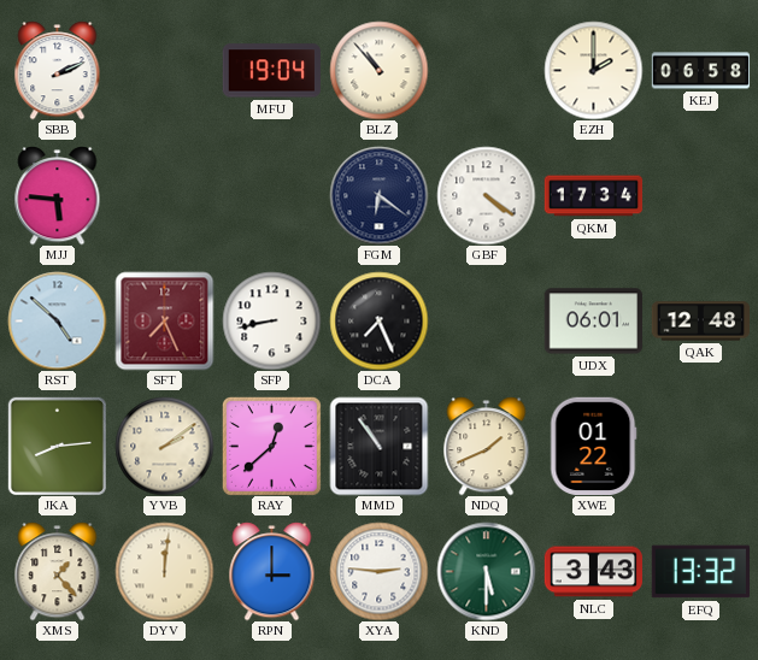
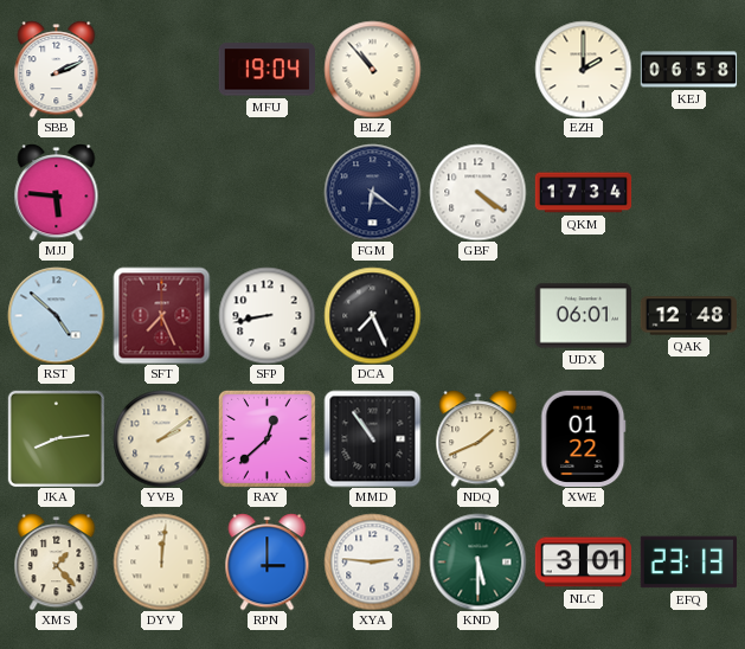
NLC: 3:43 -> 3:01
EFQ: 13:32 -> 23:13
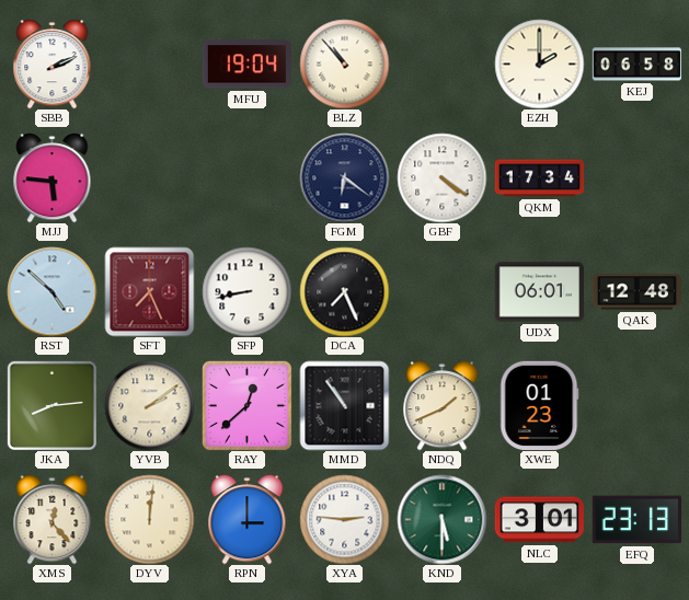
XWE: 01:22 -> 01:23
XMS: 1:23 -> 12:23
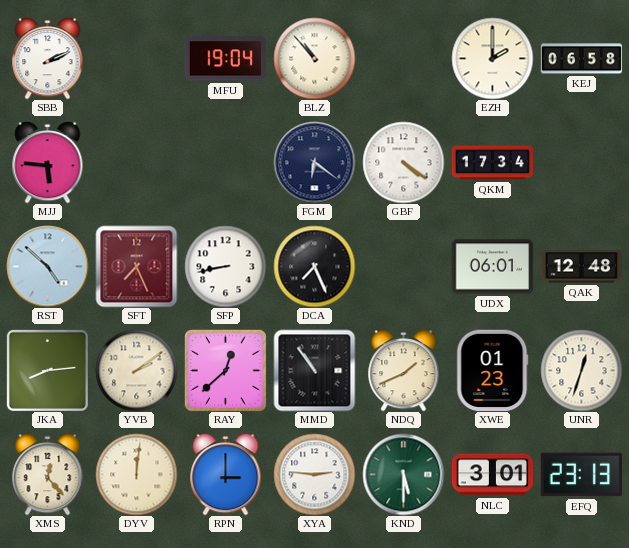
UNR: none -> 12:33
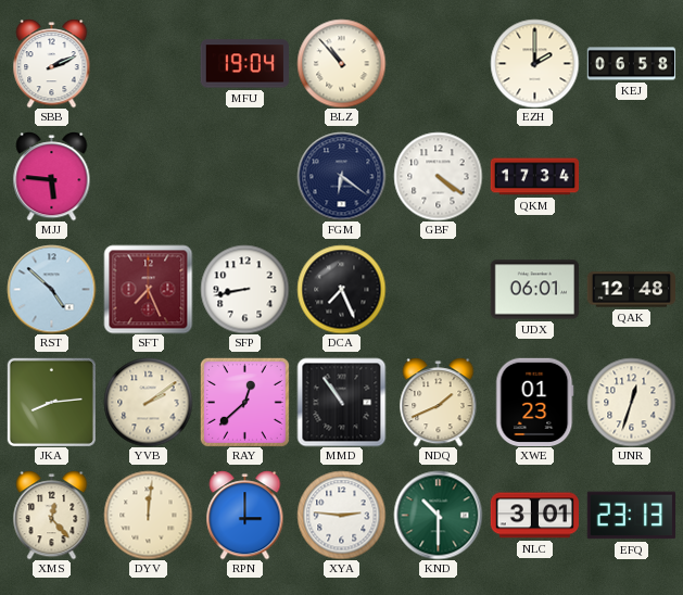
KND: 5:30 -> 10:30
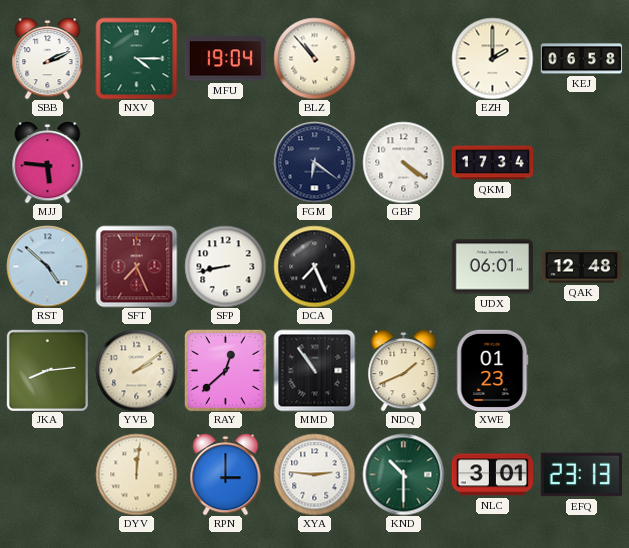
NXV: none -> 4:15
UNR: 12:33 -> none
XMS: 12:23 -> none
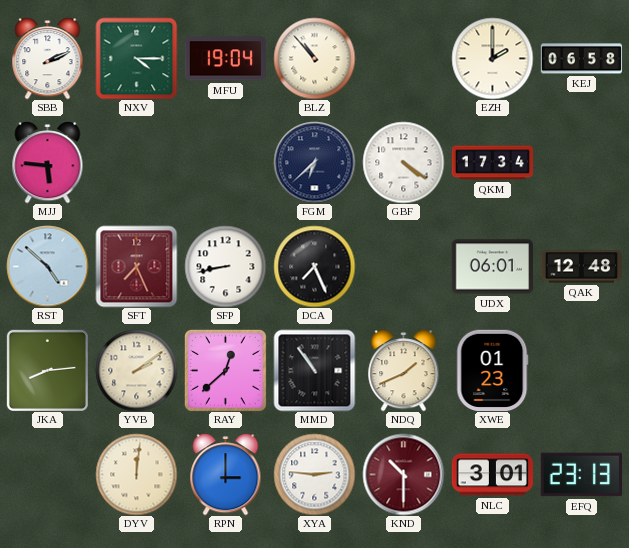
FGM: 6:21 -> 6:38
KND dial: green -> burgundy
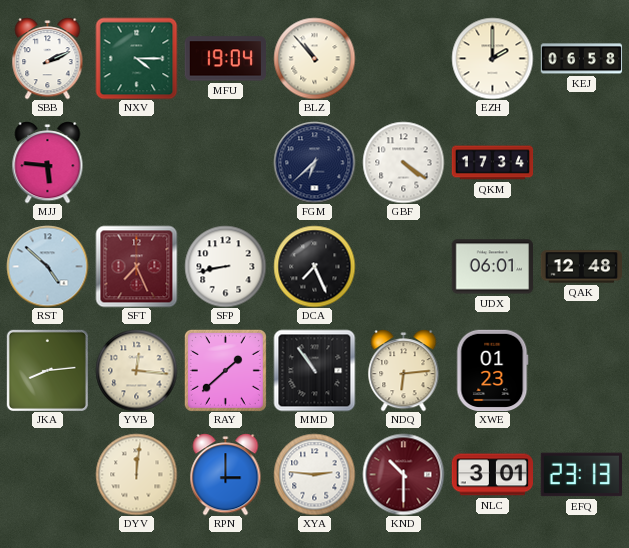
YVB: 2:09 -> 12:16
RAY: 12:38 -> 1:38
NDQ: 1:41 -> 6:14
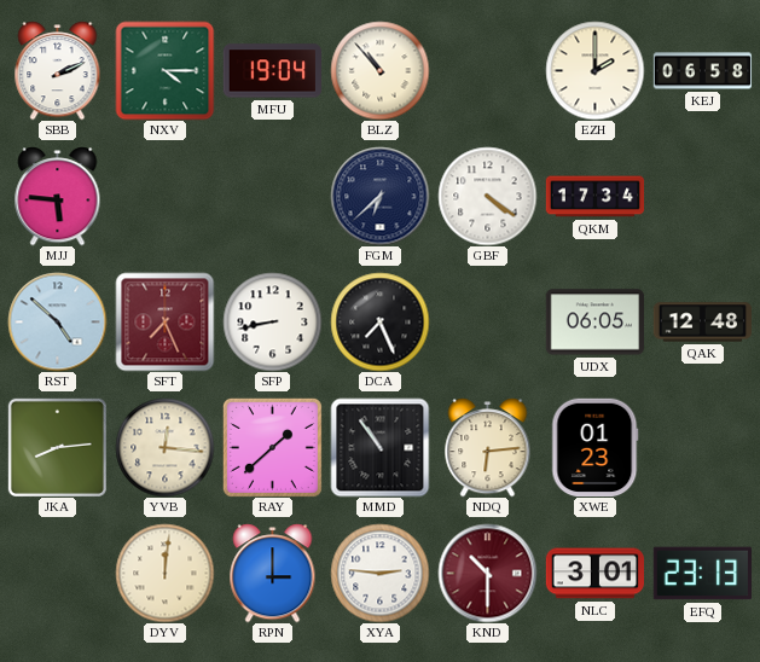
UDX: 06:01 -> 06:05
